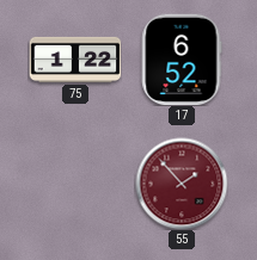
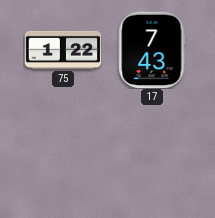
17: 6:52 -> 7:43
55: 1:53 -> none
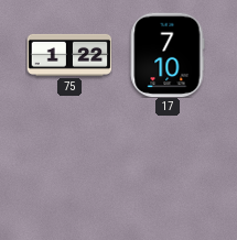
17: 7:43 -> 7:10
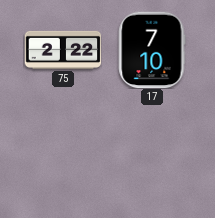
75: 1:22 -> 2:22
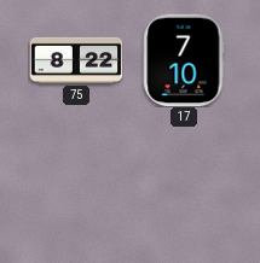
75: 2:22 -> 8:22
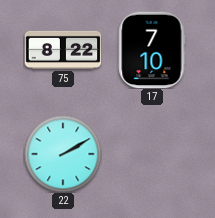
22: none -> 2:10
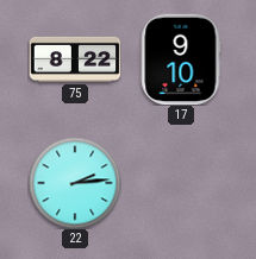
17: 7:10 -> 9:10
22: 2:10 -> 2:14
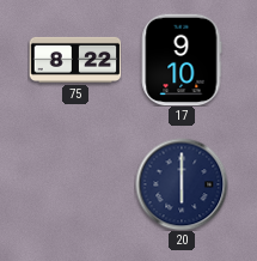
22: 2:14 -> none
20: none -> 6:00
